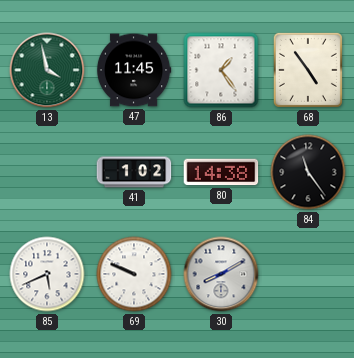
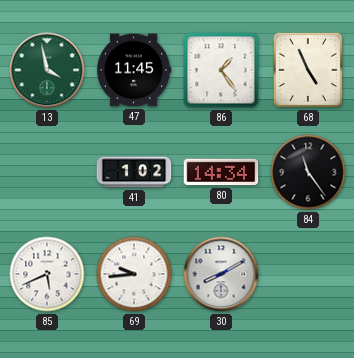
68: 4:54 -> 4:56
80: 14:38 -> 14:34
69: 9:49 -> 9:44
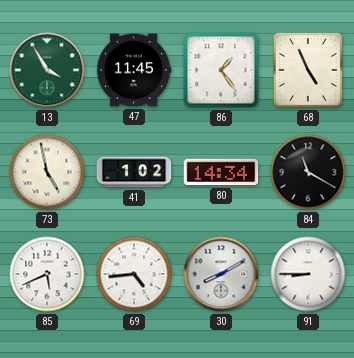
13: 3:58 -> 3:55
73: none -> 4:58
84: 11:24 -> 11:20
69: 9:44 -> 4:44
91: none -> 8:45
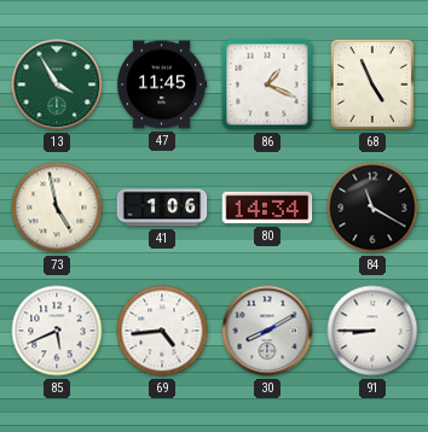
86: 1:24 -> 1:19
41: 1:02 -> 1:06
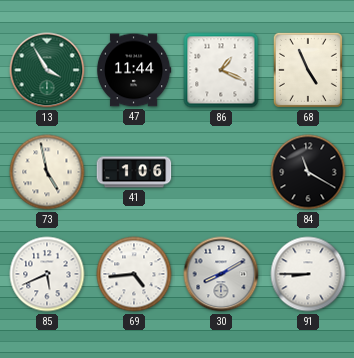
47: 11:45 -> 11:44
80: 14:34 -> none
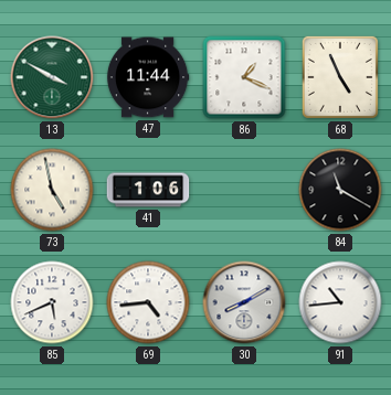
13: 3:55 -> 3:50
91: 8:45 -> 10:44
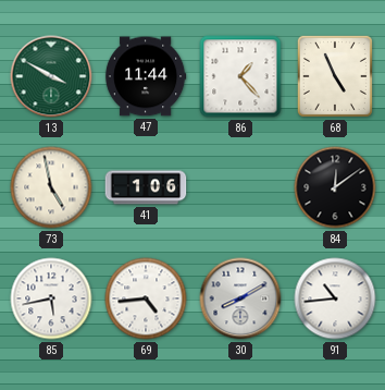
86: 1:19 -> 1:23
84: 11:20 -> 12:09
85: 5:41 -> 5:43
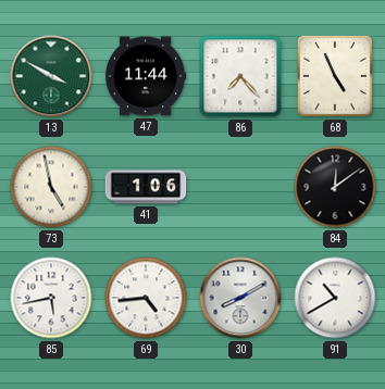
86: 1:23 -> 7:23
91: 10:44 -> 10:40
